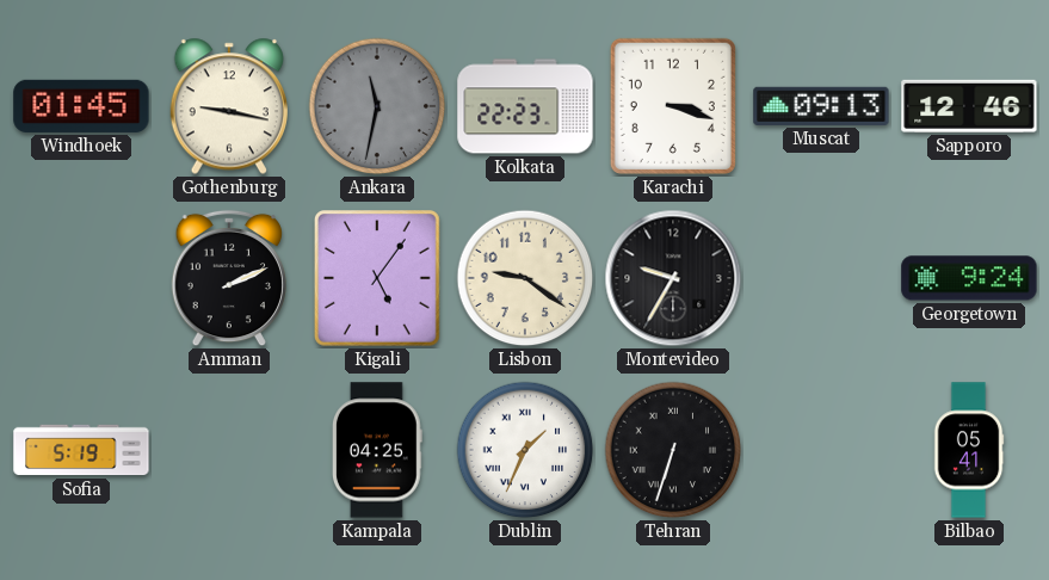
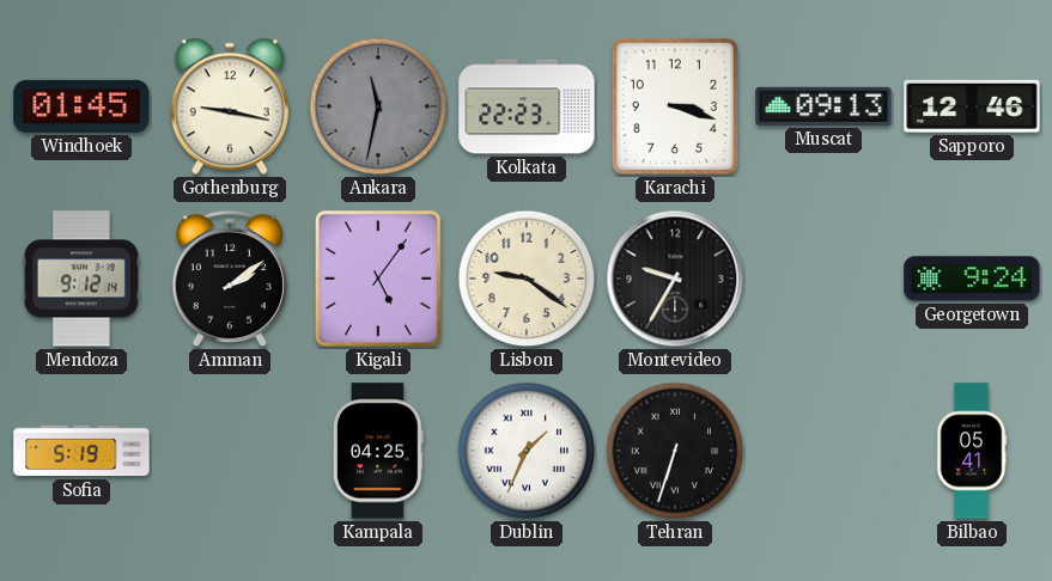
Mendoza: none -> 9:12
Amman: 2:11 -> 2:09
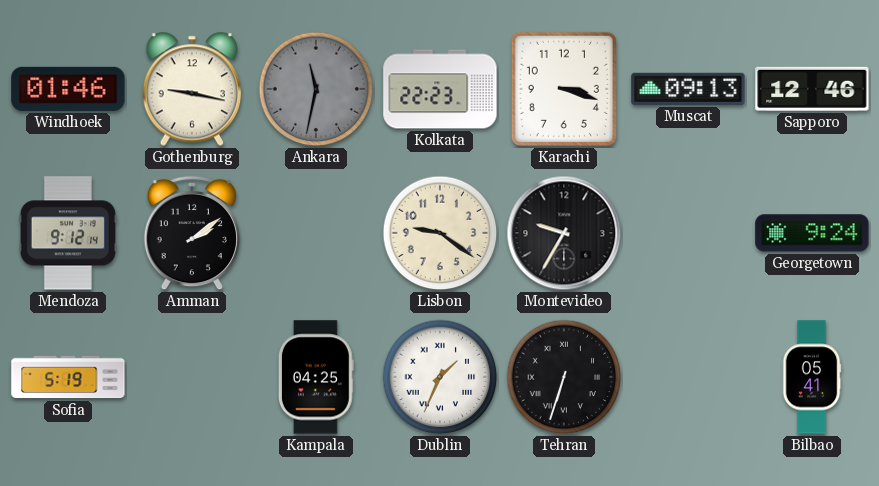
Windhoek: 01:45 -> 01:46
Kigali: 5:06 -> none
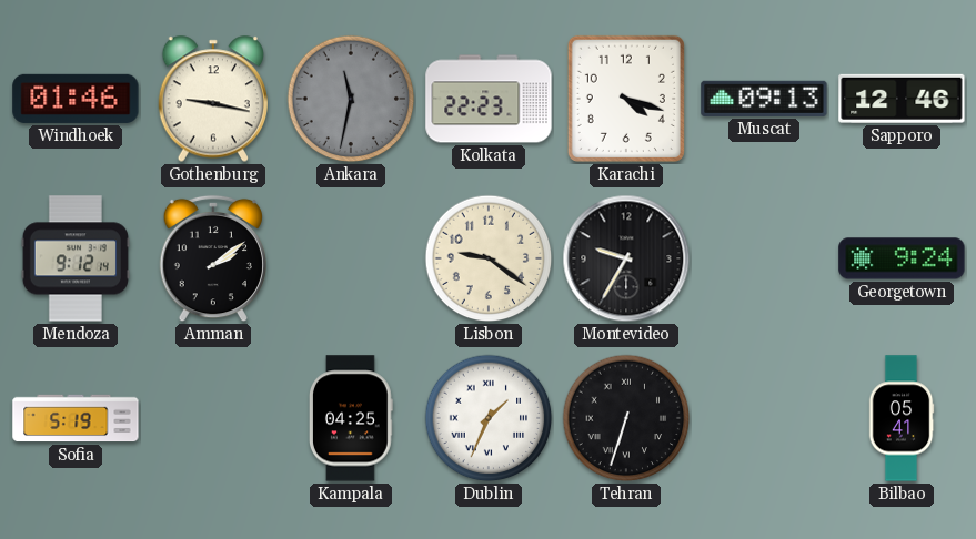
Karachi: 3:18 -> 4:18
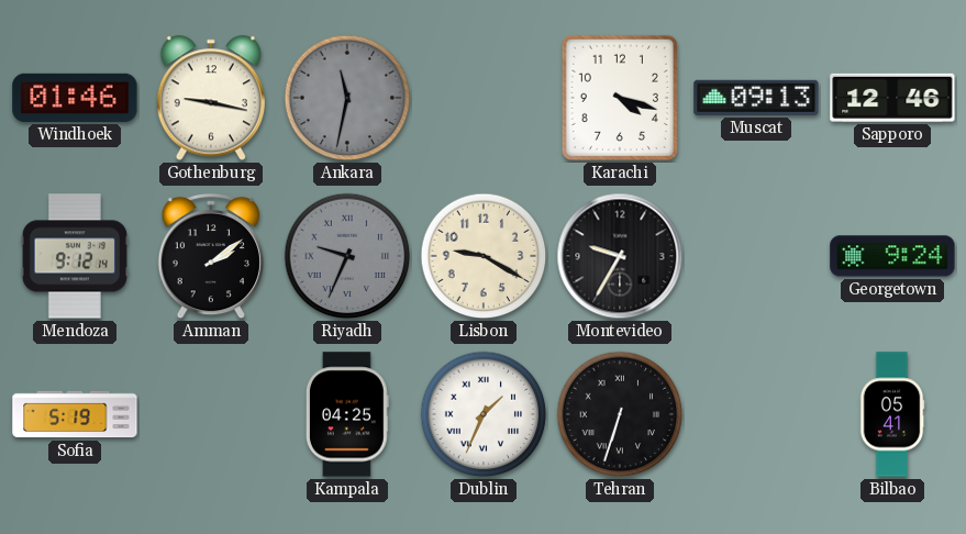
Kolkata: 22:23 -> none
Riyadh: none -> 9:34
Lisbon: 9:21 -> 9:20
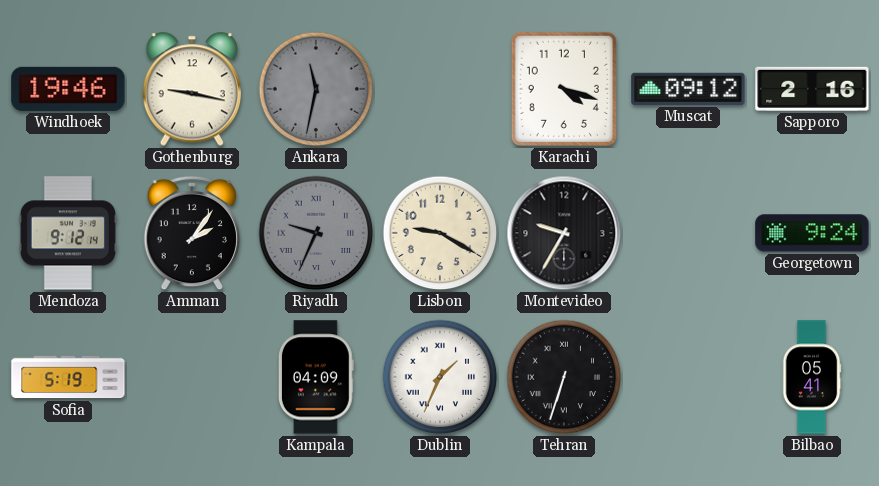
Windhoek: 01:46 -> 19:46
Muscat: 09:13 -> 09:12
Sapporo: 12:46 -> 2:16
Amman: 2:09 -> 2:06
Kampala: 04:25 -> 04:09
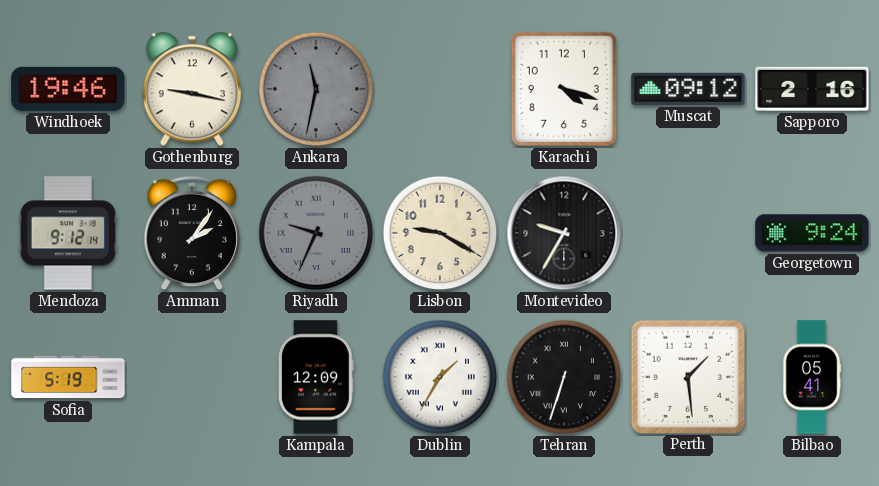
Kampala: 04:09 -> 12:09
Dublin: 1:34 -> 1:35
Perth: none -> 1:29
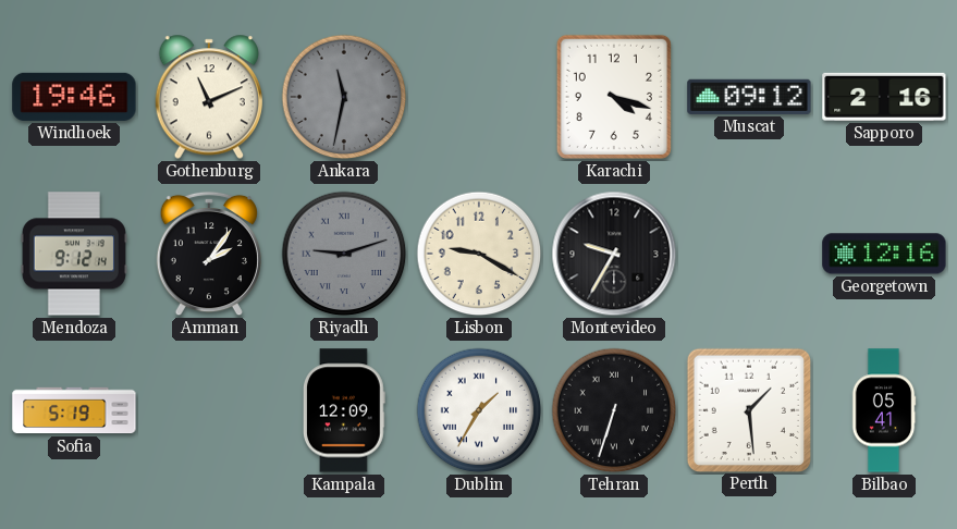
Gothenburg: 9:17 -> 11:11
Riyadh: 9:34 -> 9:12
Georgetown: 9:24 -> 12:16
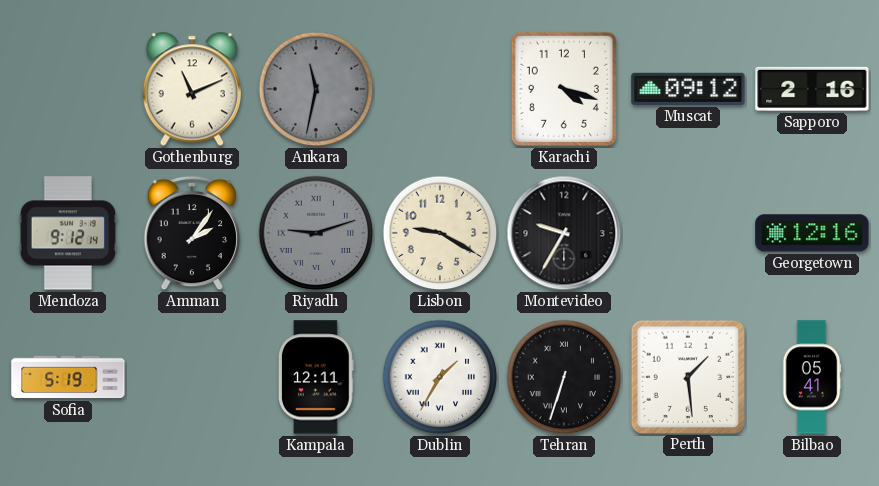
Windhoek: 19:46 -> none
Kampala: 12:09 -> 12:11
